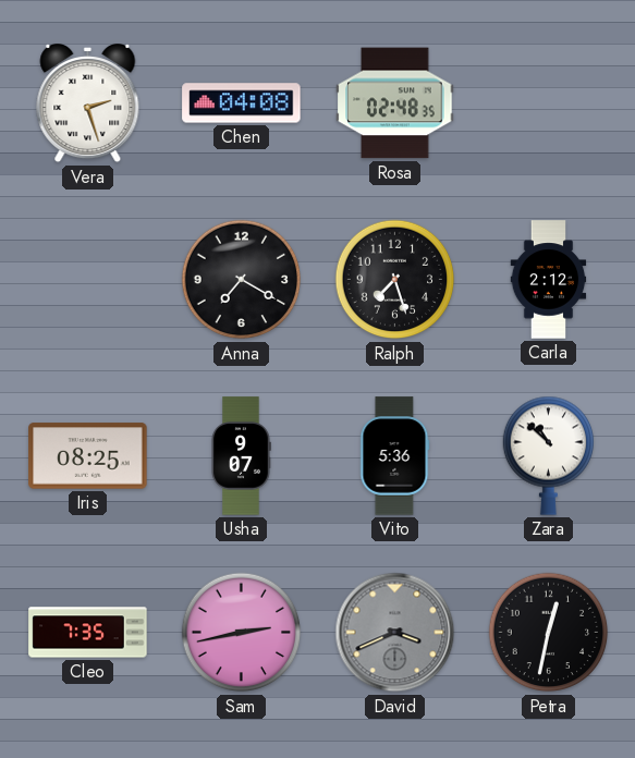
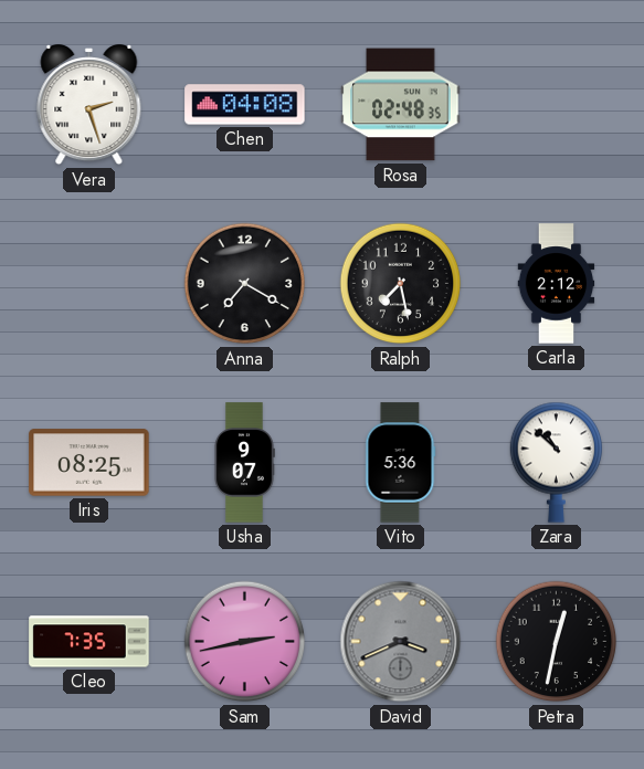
Ralph: 7:27 -> 7:28
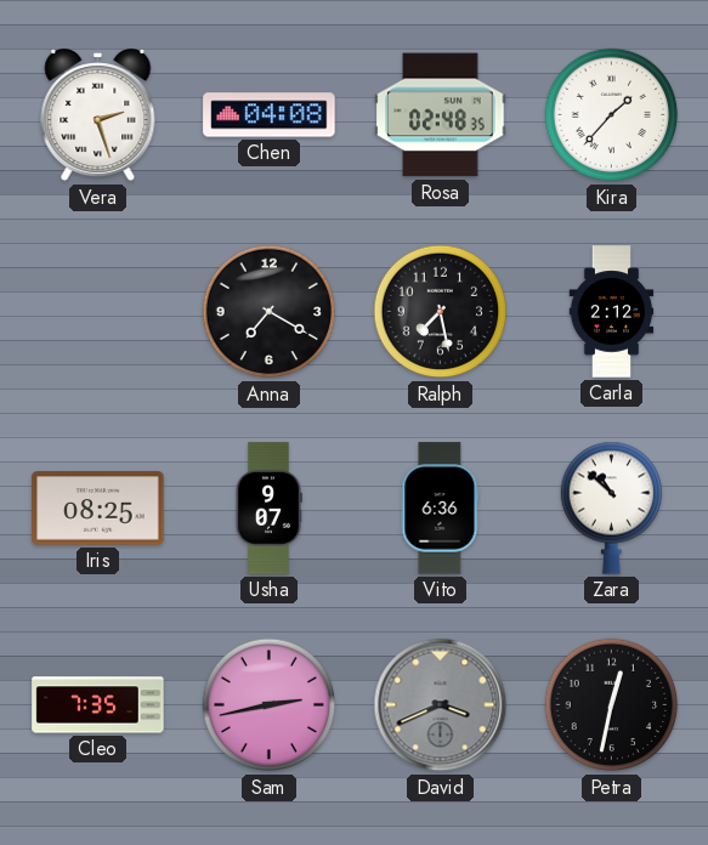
Kira: none -> 1:37
Vito: 5:36 -> 6:36
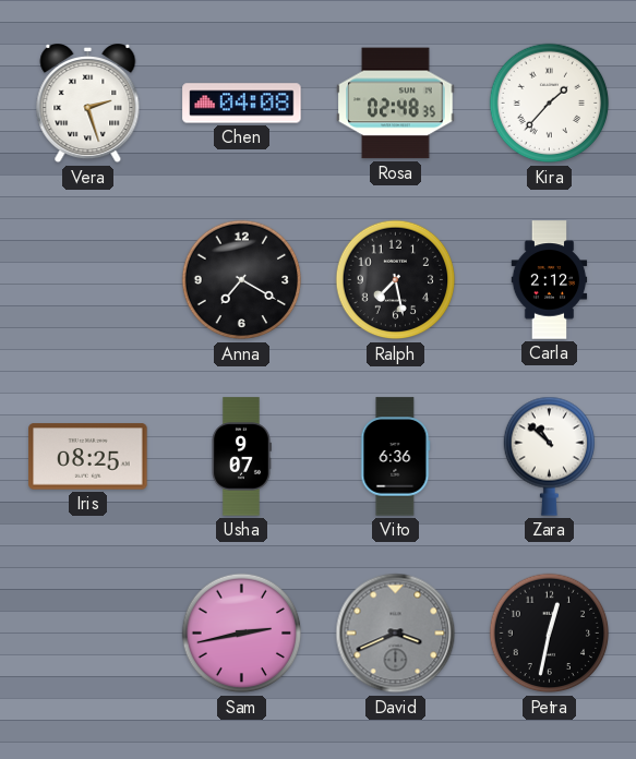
Cleo: 7:35 -> none
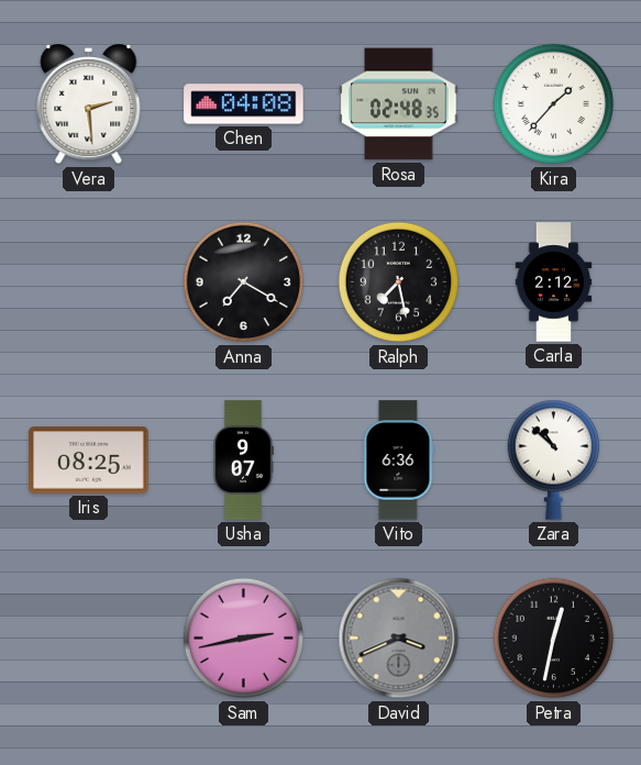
Vera: 2:27 -> 2:29
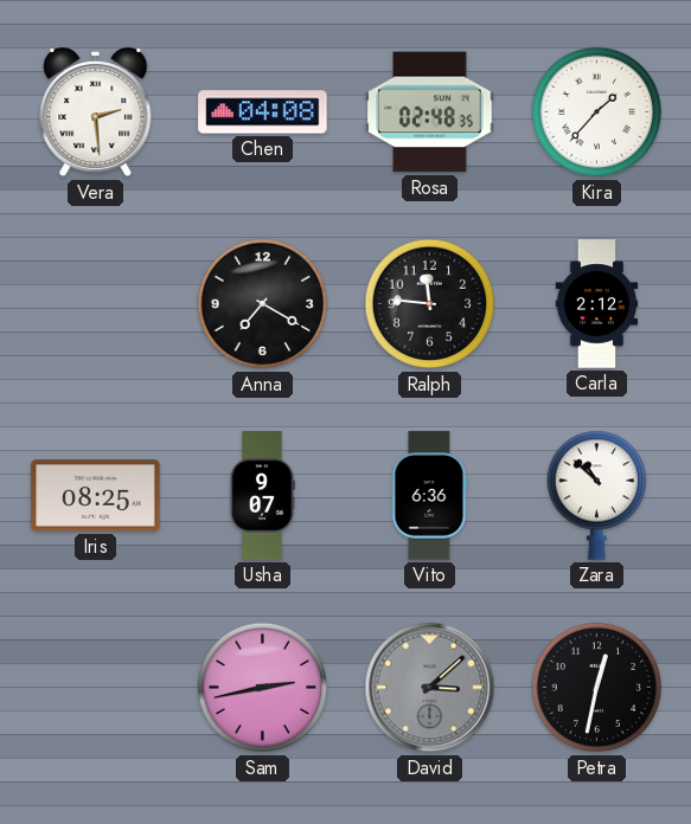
Ralph: 7:28 -> 11:46
David: 3:41 -> 3:08
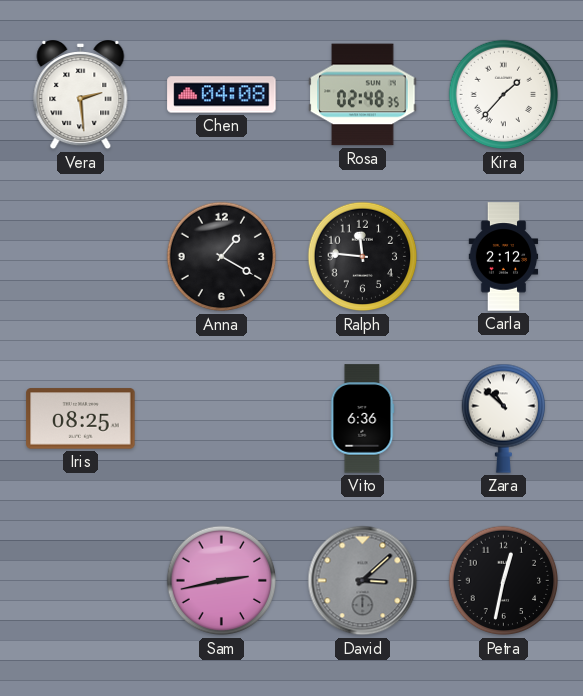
Anna: 7:20 -> 1:20
Usha: 9:07 -> none
